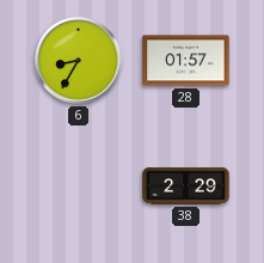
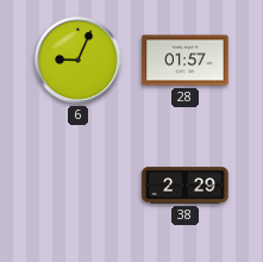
6: 8:35 -> 9:04
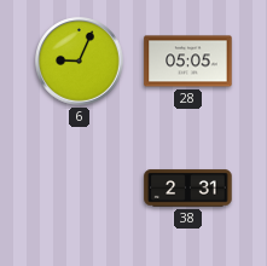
28: 01:57 -> 05:05
38: 2:29 -> 2:31
